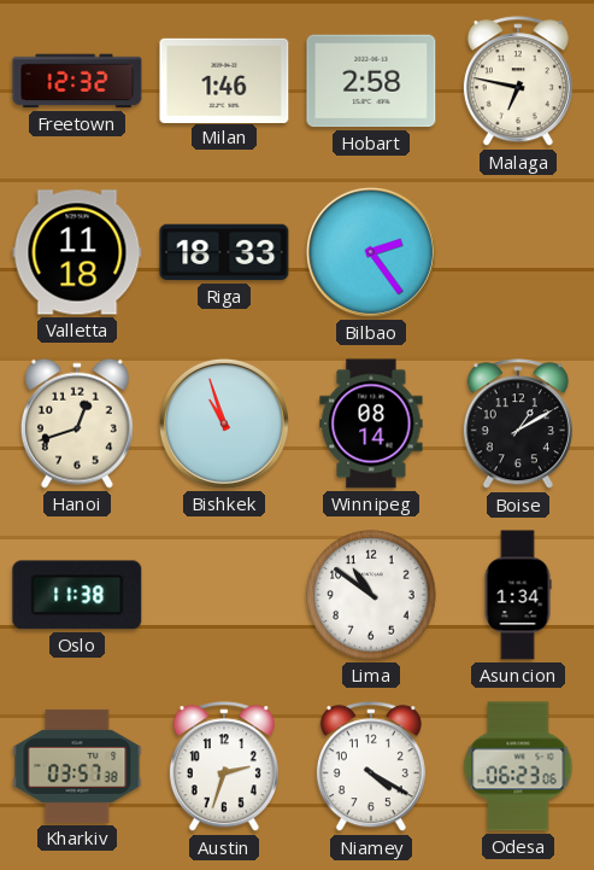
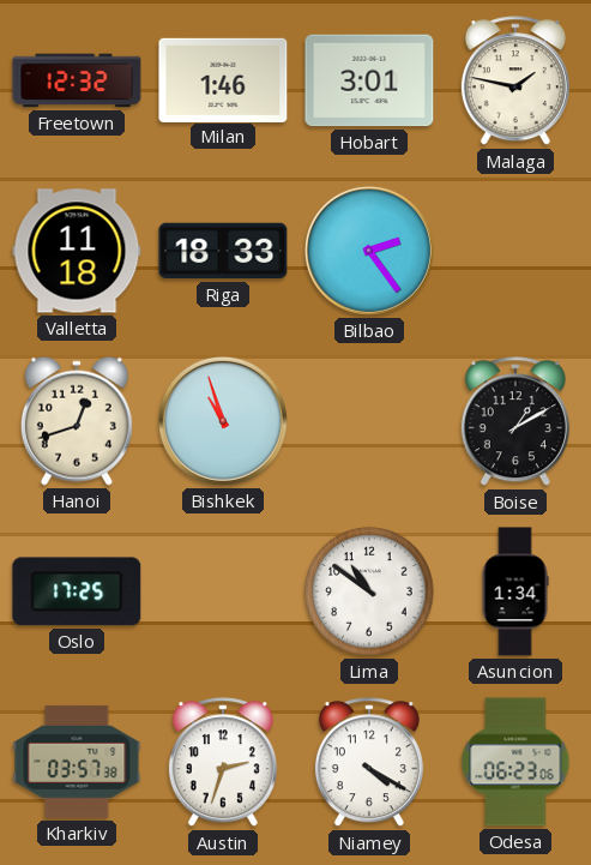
Hobart: 2:58 -> 3:01
Malaga: 6:47 -> 1:47
Winnipeg: 08:14 -> none
Oslo: 11:38 -> 17:25
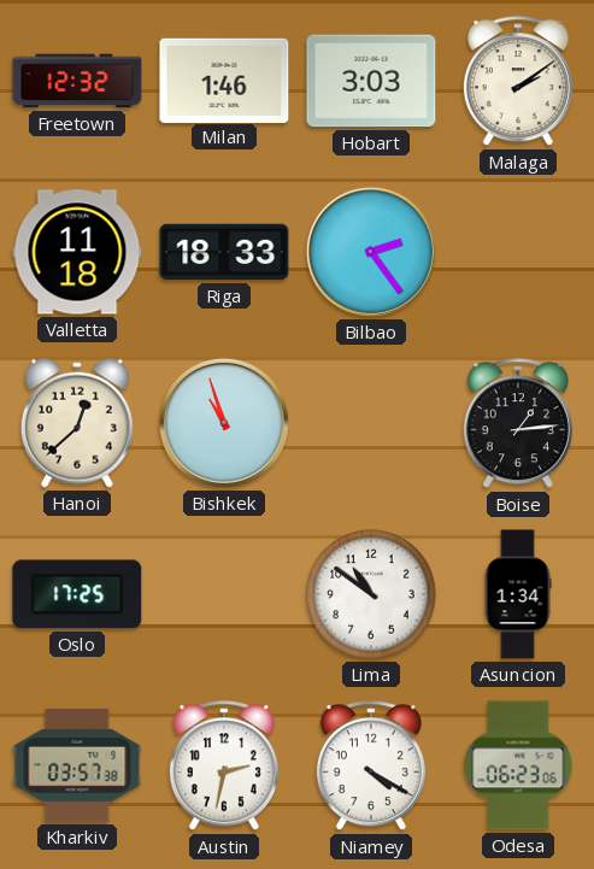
Hobart: 3:01 -> 3:03
Malaga: 1:47 -> 2:09
Hanoi: 12:42 -> 12:38
Boise: 1:10 -> 1:14
Austin: 2:33 -> 2:32
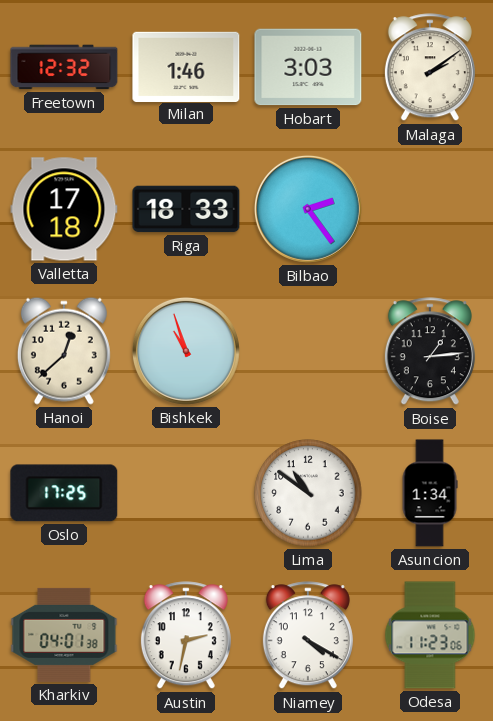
Valletta: 11:18 -> 17:18
Kharkiv: 03:57 -> 04:01
Odesa: 06:23 -> 11:23
